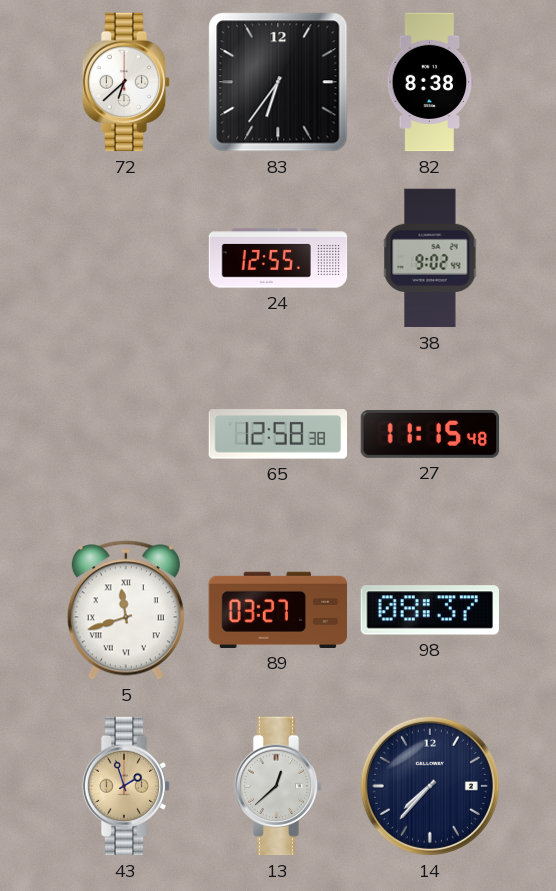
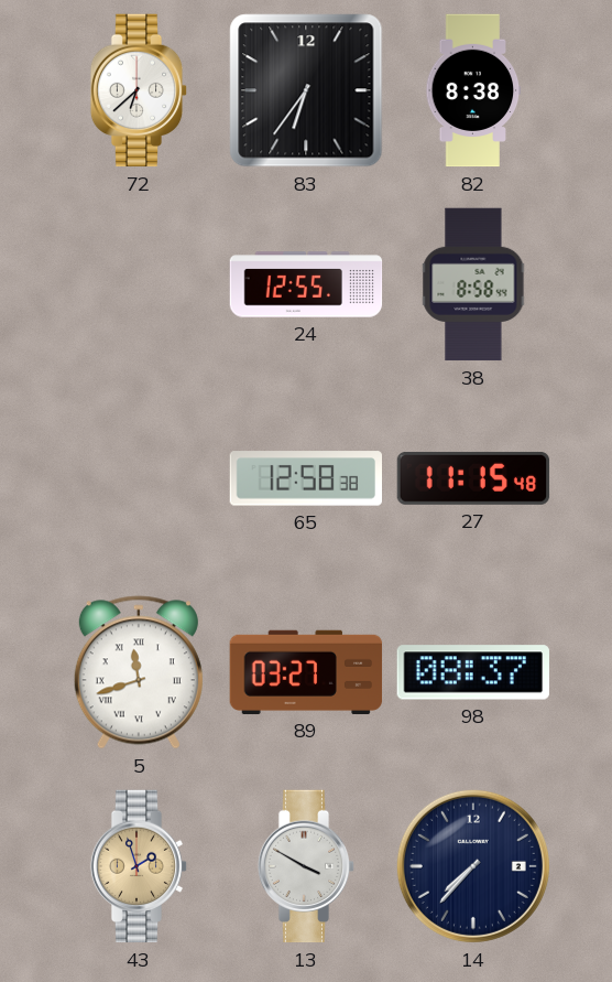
38: 9:02 -> 8:58
13: 12:38 -> 3:50
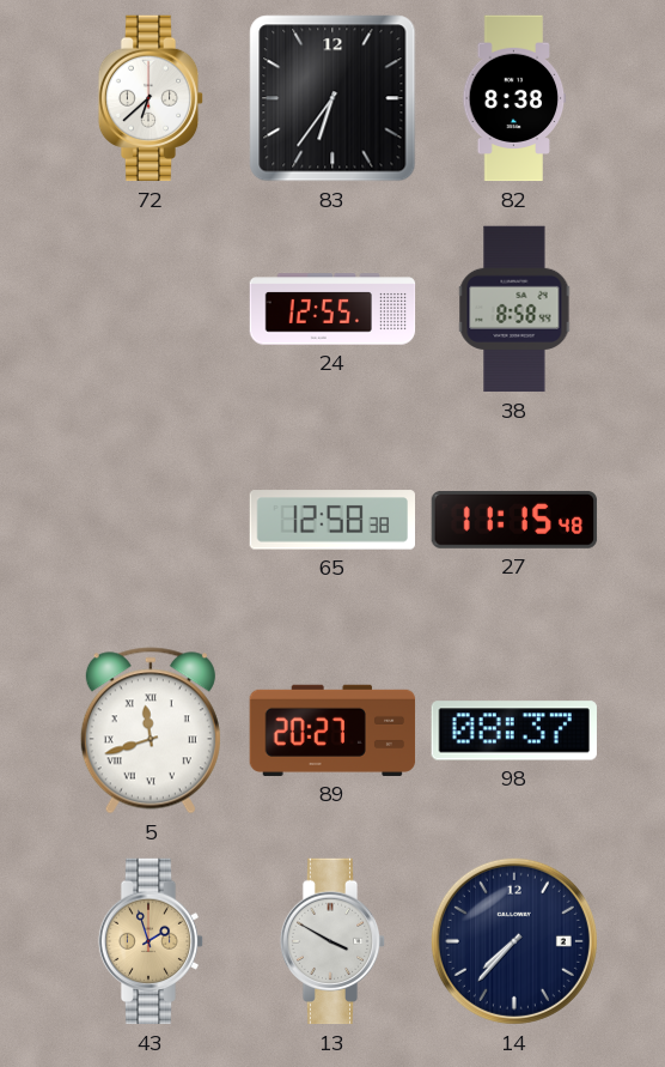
89: 03:27 -> 20:27
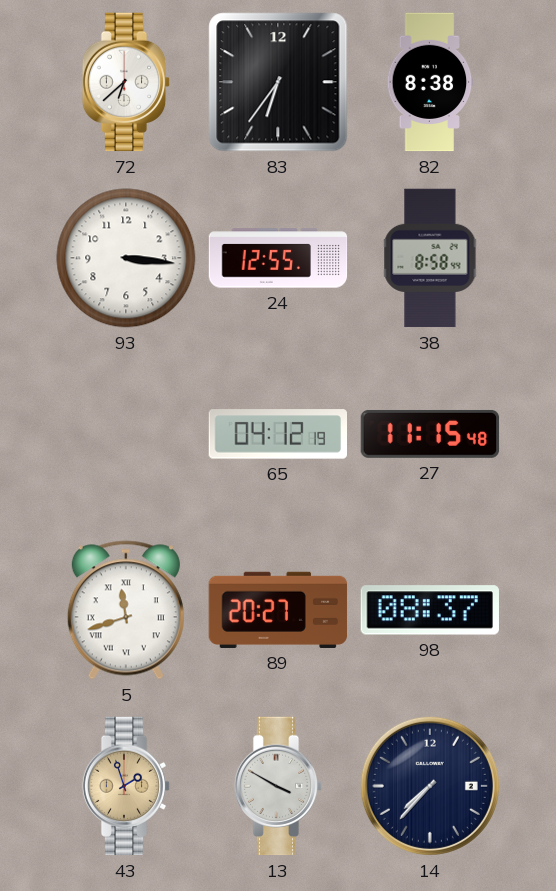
93: none -> 3:16
65: 12:58 -> 04:12
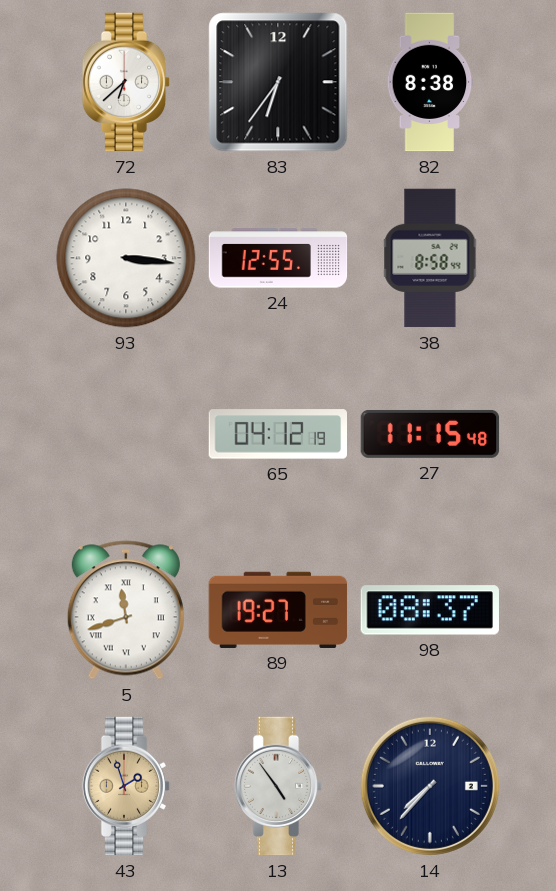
89: 20:27 -> 19:27
13: 3:50 -> 4:54
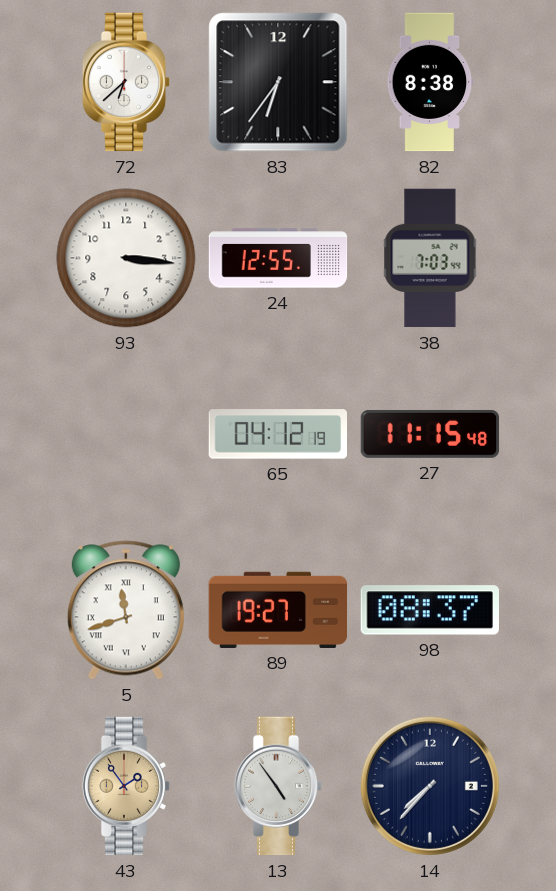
38: 8:58 -> 7:03
43: 1:57 -> 1:54
